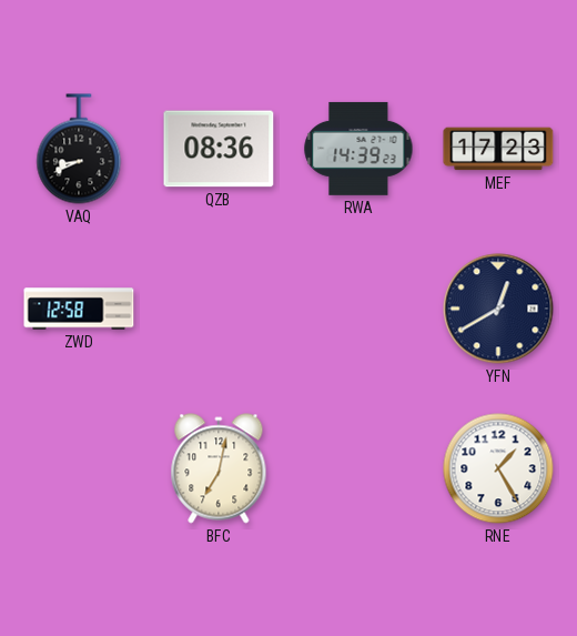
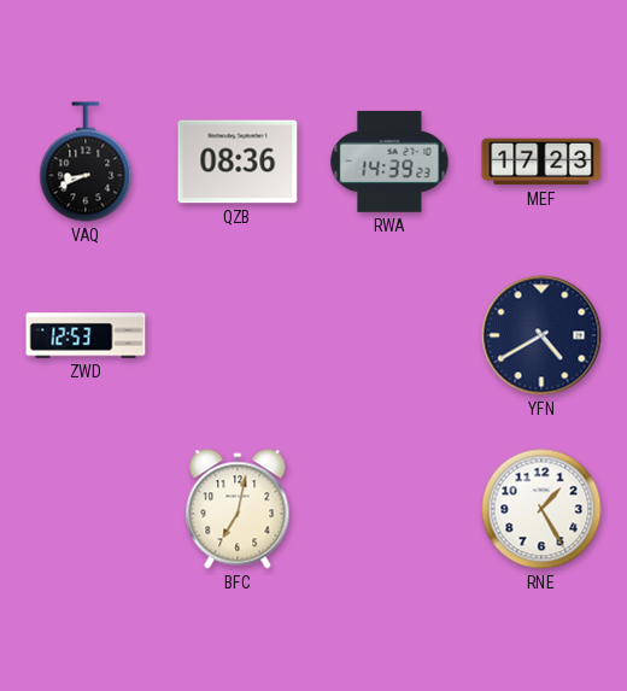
ZWD: 12:58 -> 12:53
YFN: 12:40 -> 4:40
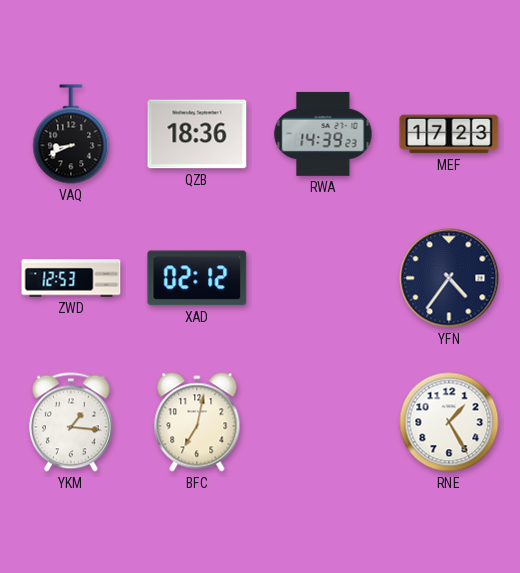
QZB: 08:36 -> 18:36
XAD: none -> 02:12
YFN: 4:40 -> 4:36
YKM: none -> 1:16
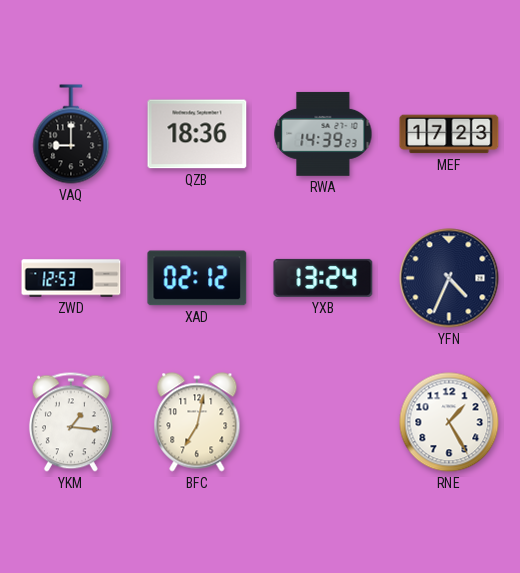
VAQ: 8:41 -> 9:00
YXB: none -> 13:24
YFN: 4:36 -> 4:34
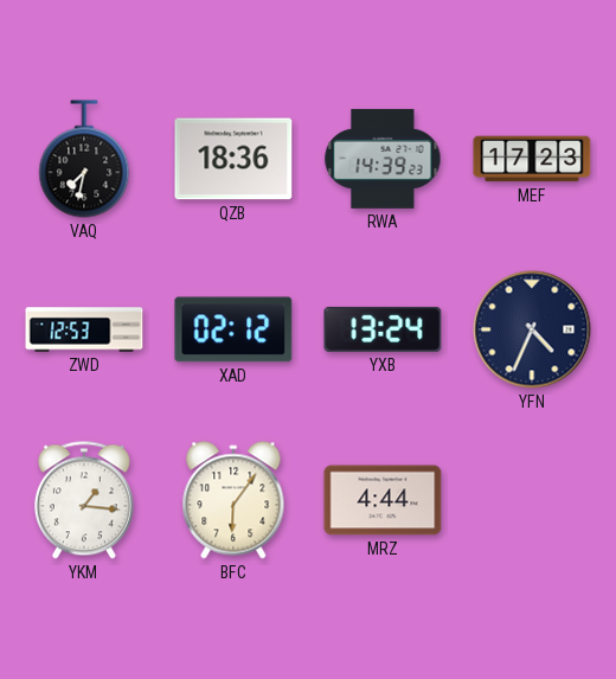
VAQ: 9:00 -> 7:32
BFC: 7:02 -> 6:06
MRZ: none -> 4:44
RNE: 1:25 -> none
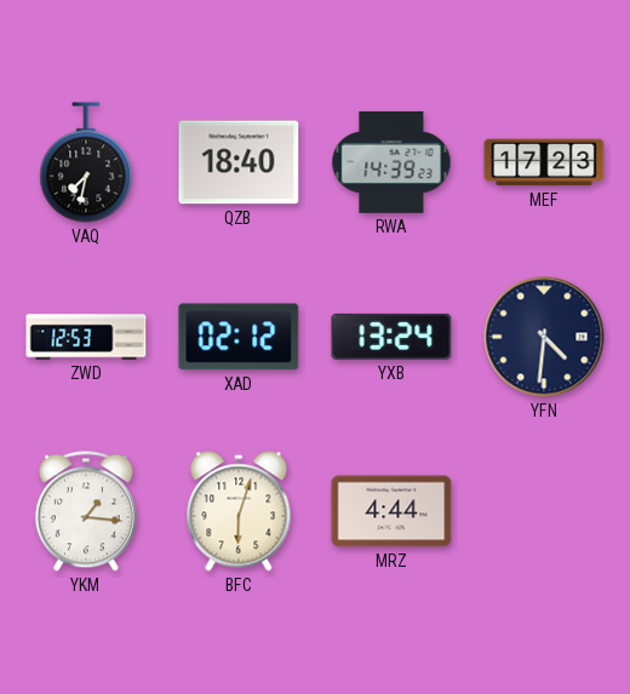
QZB: 18:36 -> 18:40
YFN: 4:34 -> 4:31
BFC: 6:06 -> 6:03
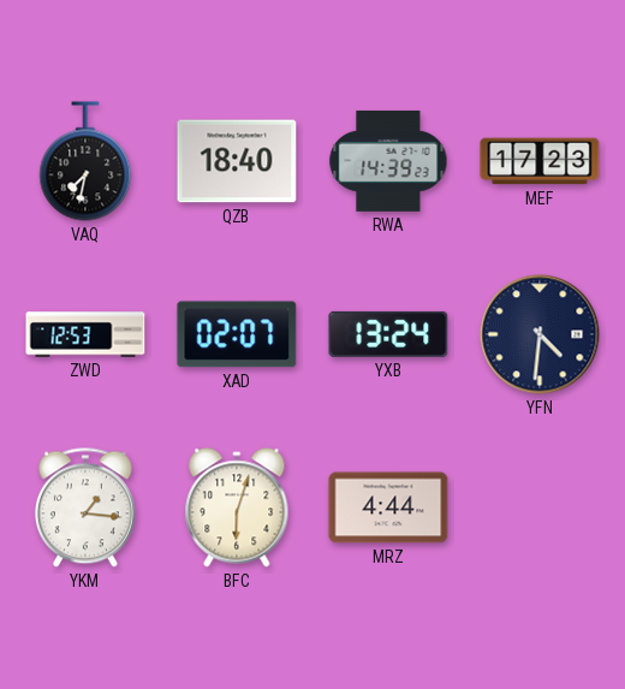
XAD: 02:12 -> 02:07
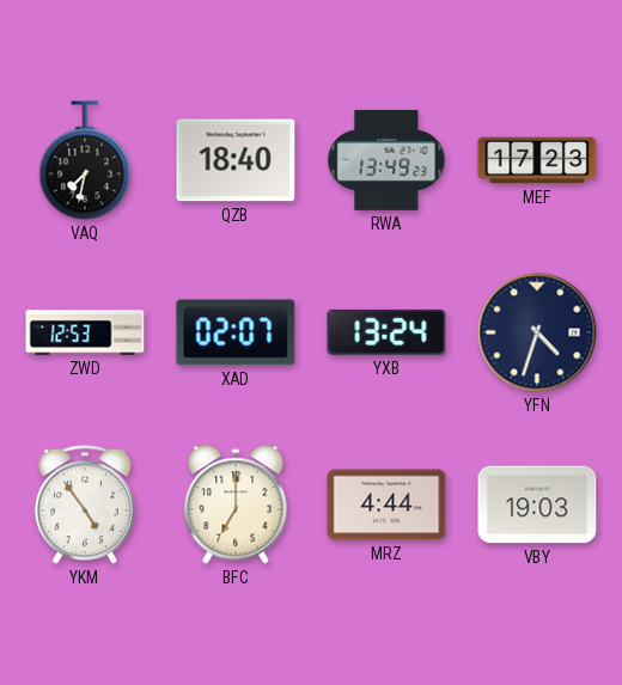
RWA: 14:39 -> 13:49
YFN: 4:31 -> 4:33
YKM: 1:16 -> 4:54
BFC: 6:03 -> 7:00
VBY: none -> 19:03
